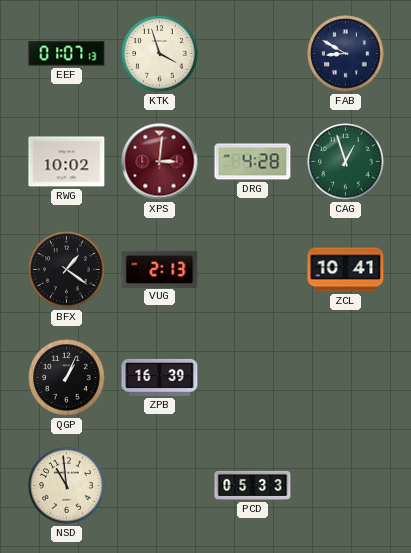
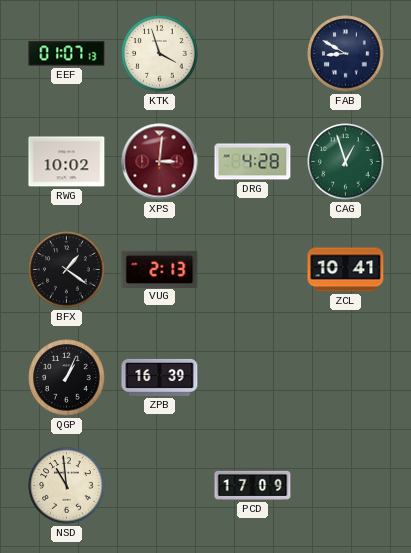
PCD: 05:33 -> 17:09
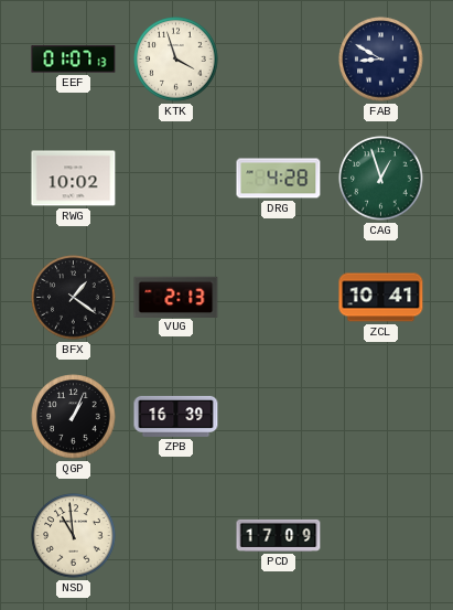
XPS: 3:01 -> none
